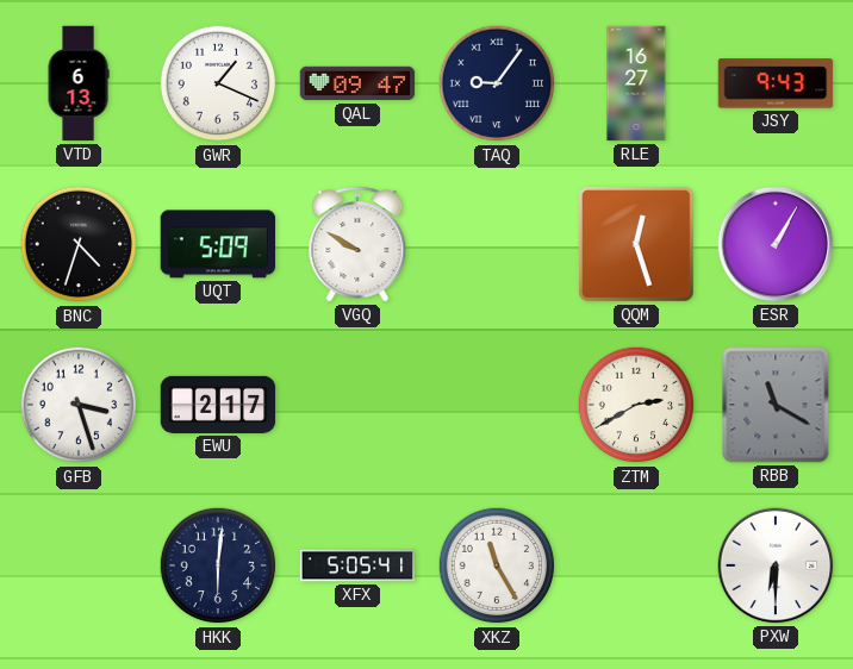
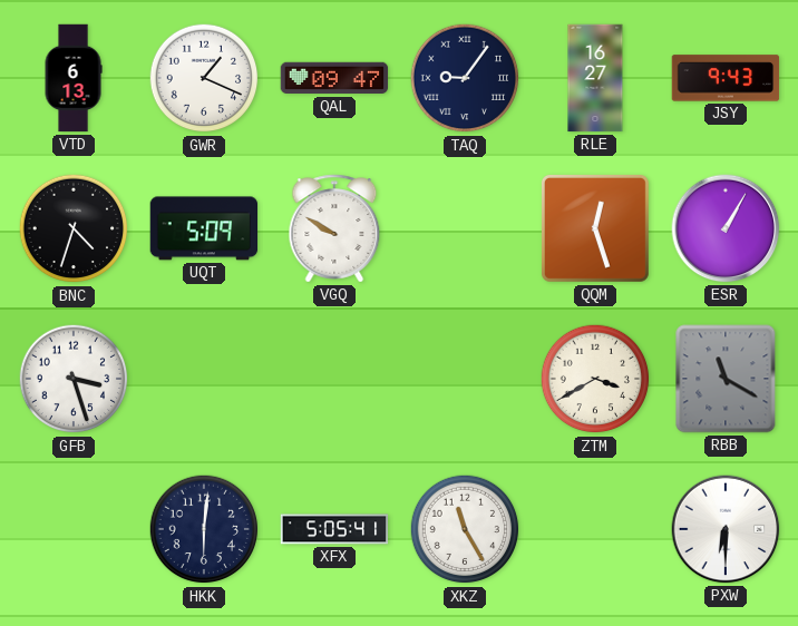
EWU: 2:17 -> none
ZTM: 2:40 -> 3:40
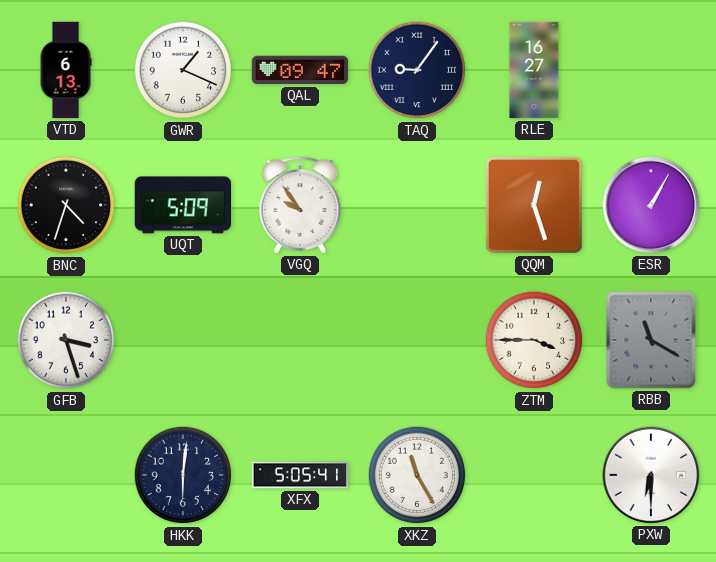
JSY: 9:43 -> none
VGQ: 9:50 -> 9:54
ZTM: 3:40 -> 3:45
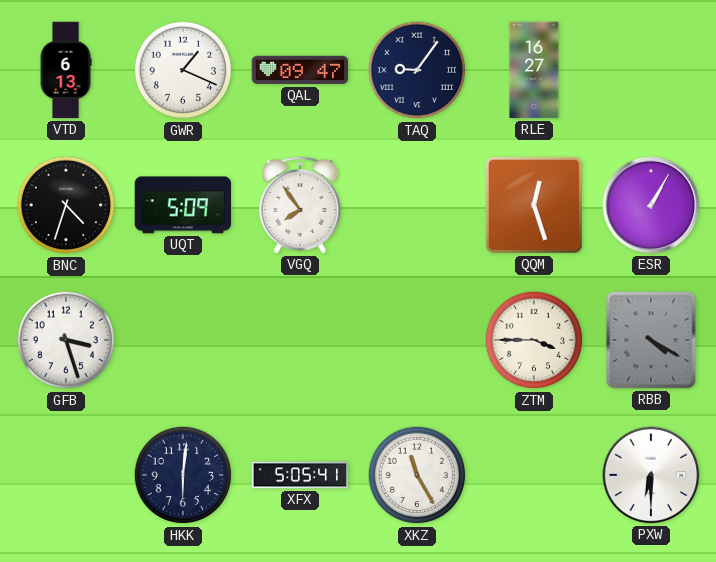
VGQ: 9:54 -> 7:54
RBB: 11:20 -> 4:20
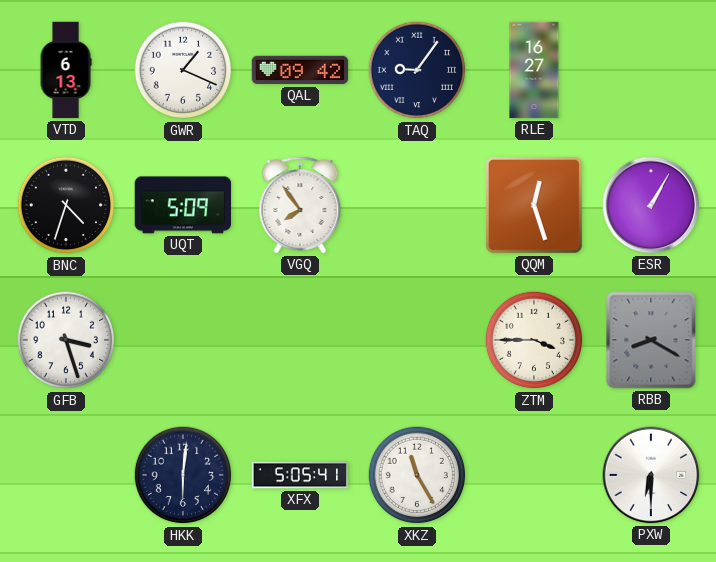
QAL: 09:47 -> 09:42
RBB: 4:20 -> 8:20
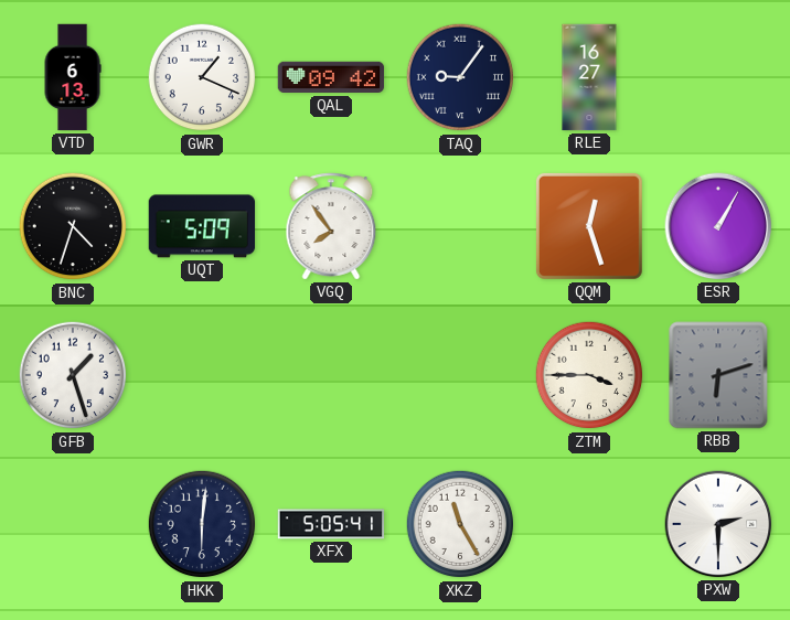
GFB: 3:27 -> 1:27
RBB: 8:20 -> 6:12
PXW: 6:30 -> 2:30
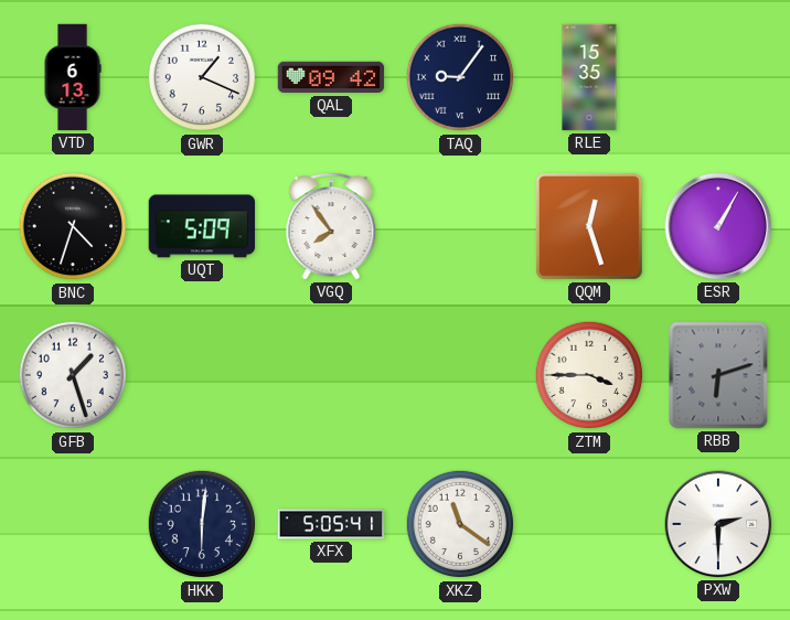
RLE: 16:27 -> 15:35
XKZ: 11:25 -> 11:21
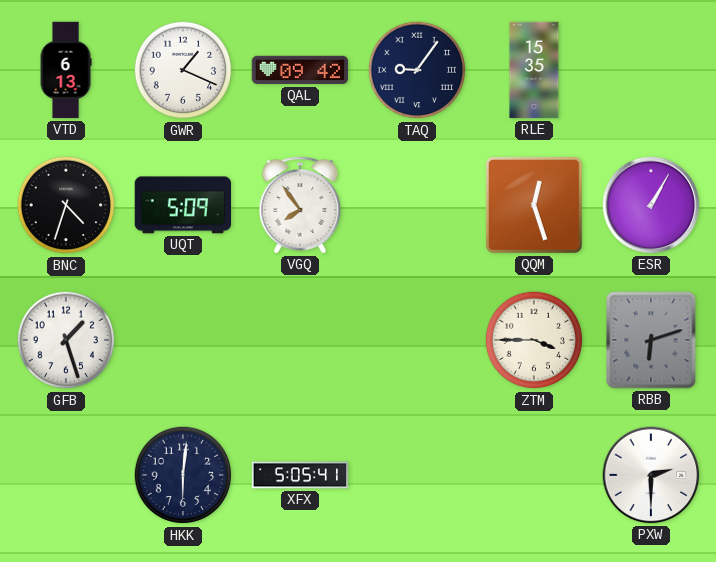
XKZ: 11:21 -> none
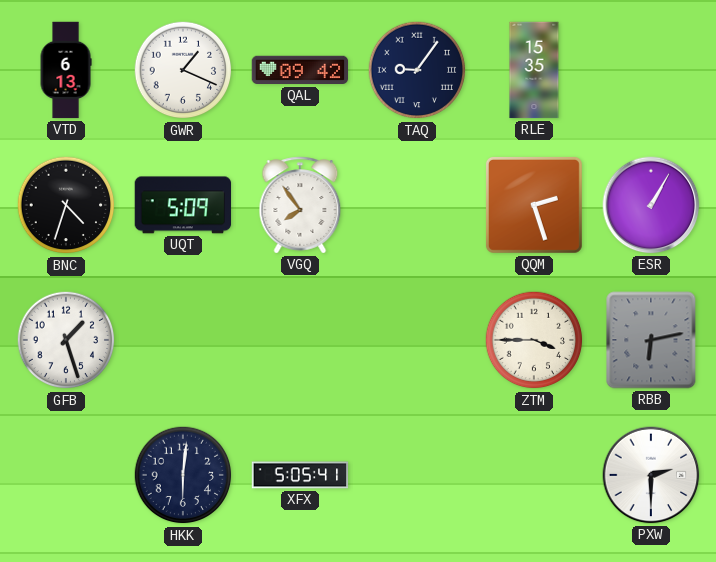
QQM: 12:27 -> 2:27
RBB: 6:12 -> 6:13
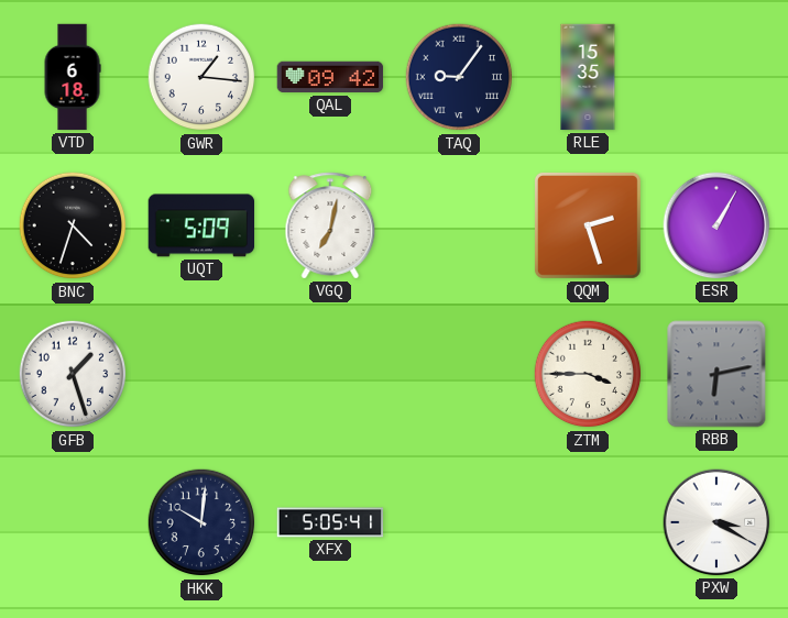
VTD: 6:13 -> 6:18
GWR: 1:19 -> 1:16
VGQ: 7:54 -> 7:02
HKK: 6:01 -> 10:01
PXW: 2:30 -> 3:20
